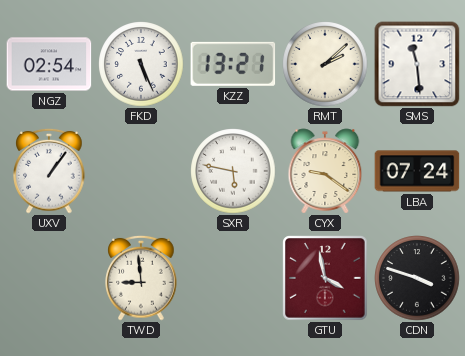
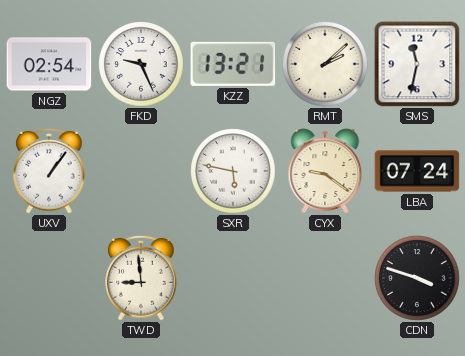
FKD: 5:26 -> 9:26
SMS: 11:29 -> 11:32
GTU: 3:58 -> none
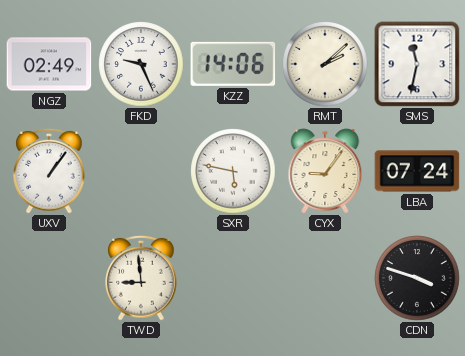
NGZ: 02:54 -> 02:49
KZZ: 13:21 -> 14:06
CYX: 9:21 -> 9:06
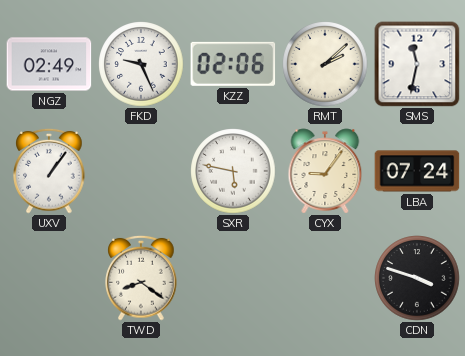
KZZ: 14:06 -> 02:06
TWD: 8:59 -> 8:21
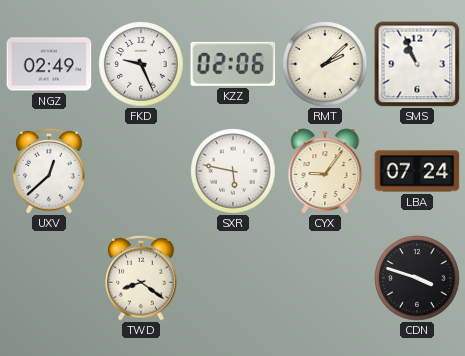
SMS: 11:32 -> 10:56
UXV: 1:06 -> 12:38
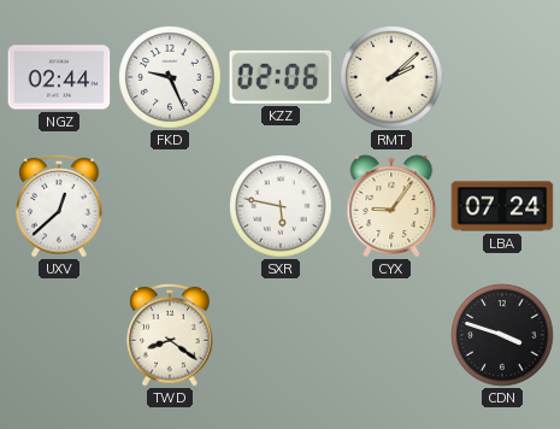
NGZ: 02:49 -> 02:44
SMS: 10:56 -> none
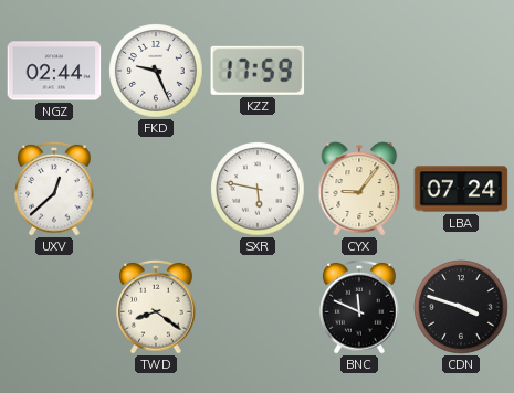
KZZ: 02:06 -> 17:59
RMT: 2:08 -> none
BNC: none -> 11:49
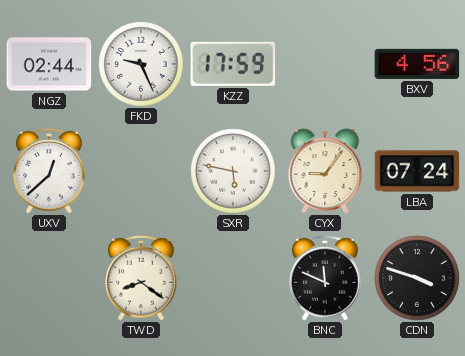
BXV: none -> 4:56
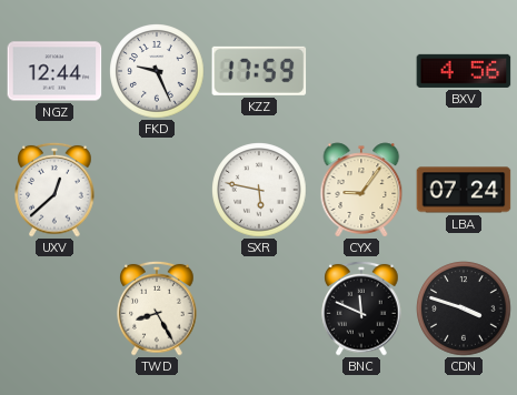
NGZ: 02:44 -> 12:44
TWD: 8:21 -> 8:25
